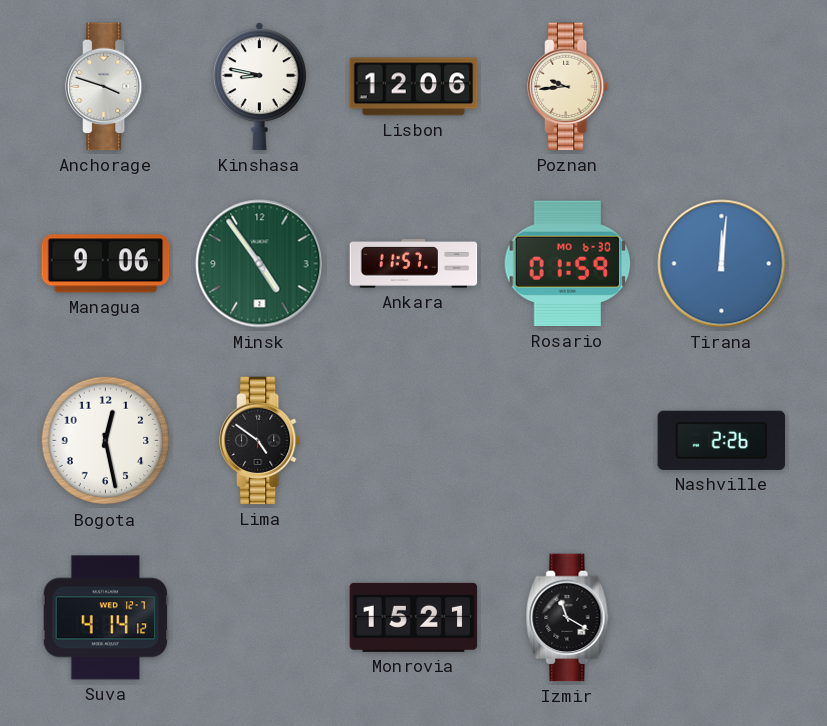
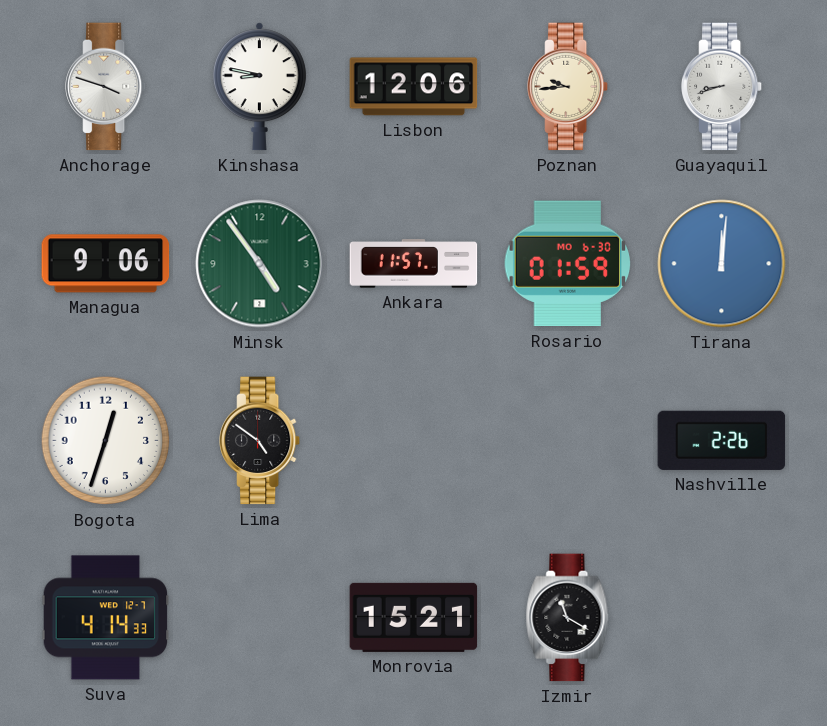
Guayaquil: none -> 8:42
Bogota: 12:28 -> 12:33
Suva: 4:14:12 -> 4:14:33
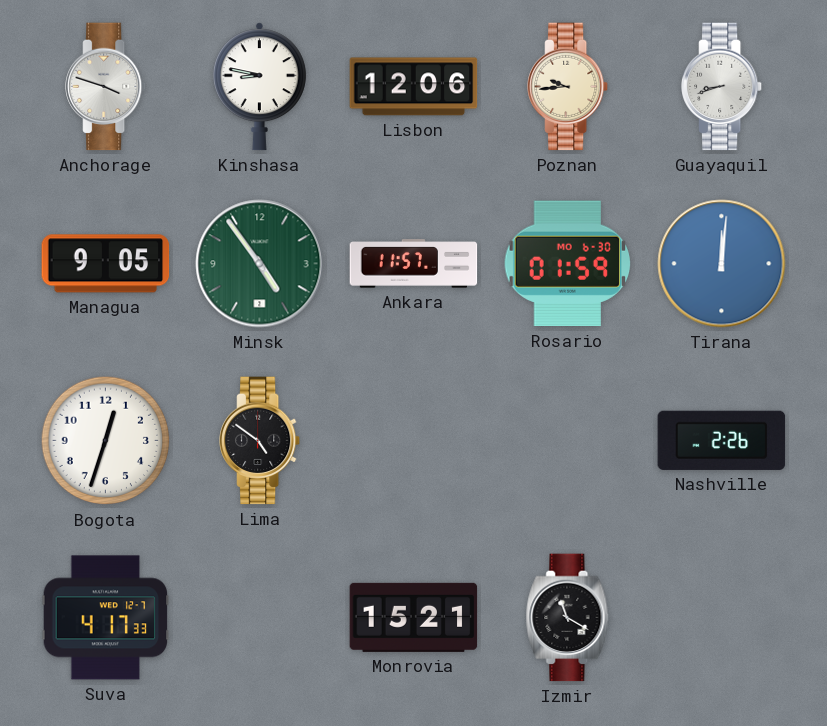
Managua: 9:06 -> 9:05
Suva: 4:14 -> 4:17
